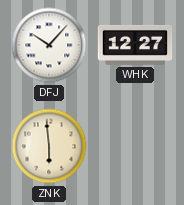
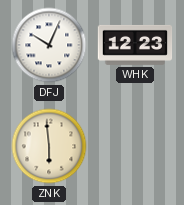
DFJ: 10:07 -> 10:04
WHK: 12:27 -> 12:23
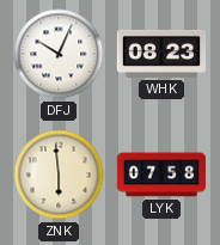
WHK: 12:23 -> 08:23
LYK: none -> 07:58
